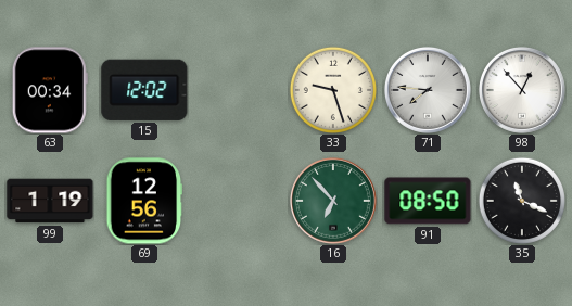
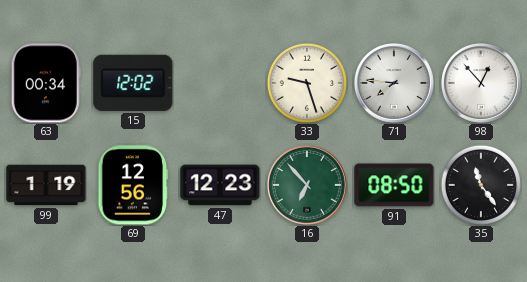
47: none -> 12:23
35: 11:19 -> 11:24
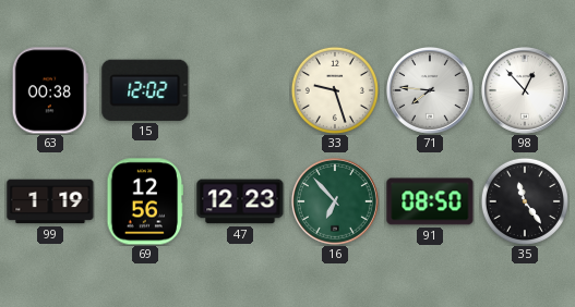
63: 00:34 -> 00:38
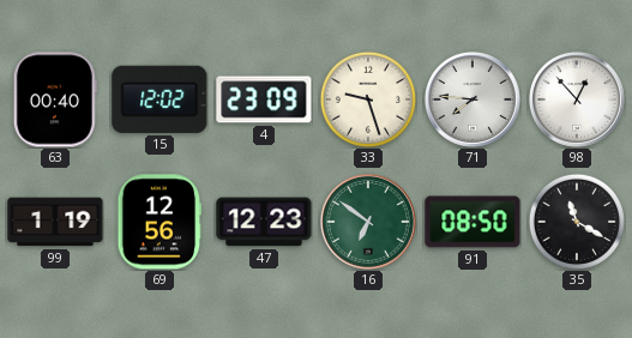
63: 00:38 -> 00:40
4: none -> 23:09
16: 6:53 -> 6:51
35: 11:24 -> 11:20
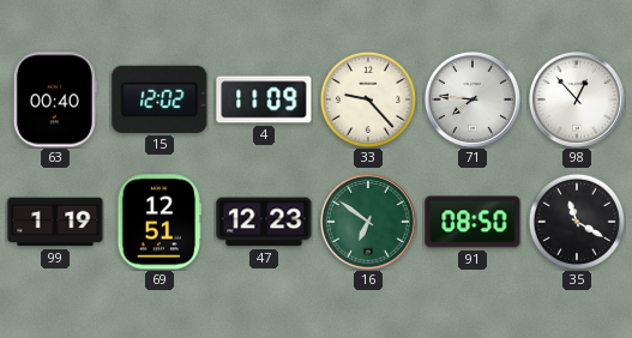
4: 23:09 -> 11:09
33: 9:27 -> 9:23
69: 12:56 -> 12:51
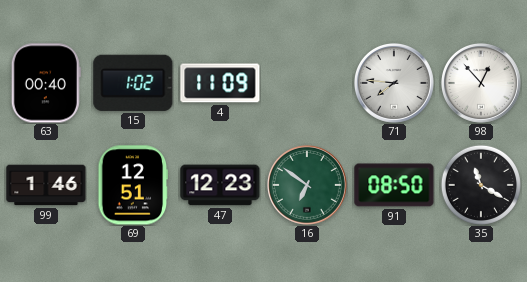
15: 12:02 -> 1:02
33: 9:23 -> none
99: 1:19 -> 1:46
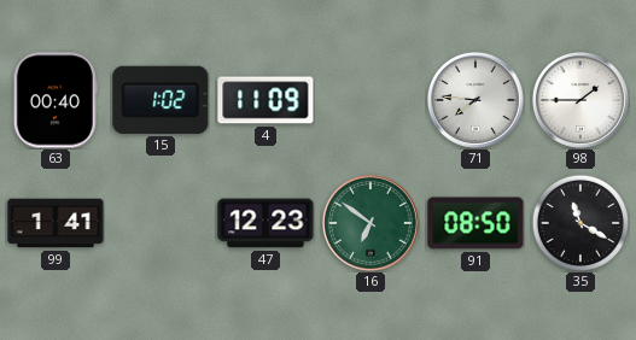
98: 12:53 -> 1:45
99: 1:46 -> 1:41
69: 12:51 -> none
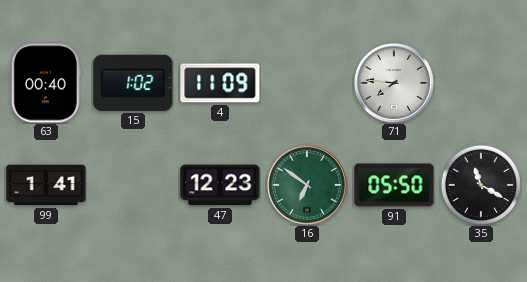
98: 1:45 -> none
91: 08:50 -> 05:50
